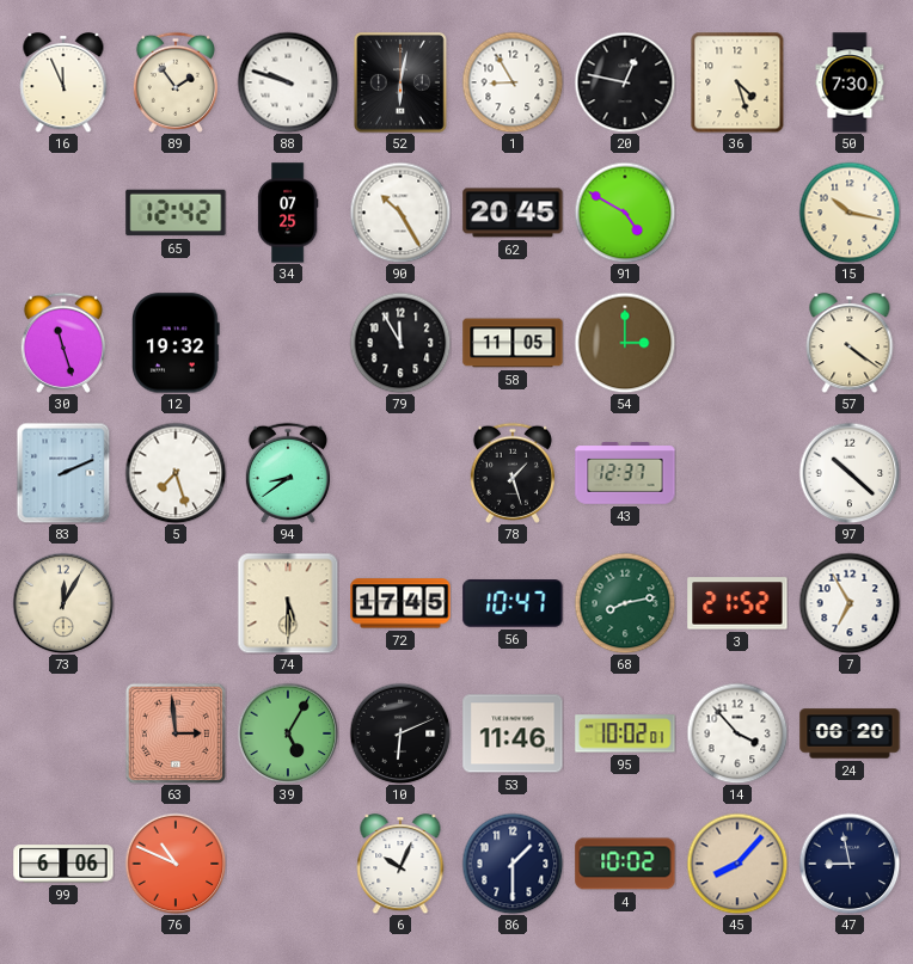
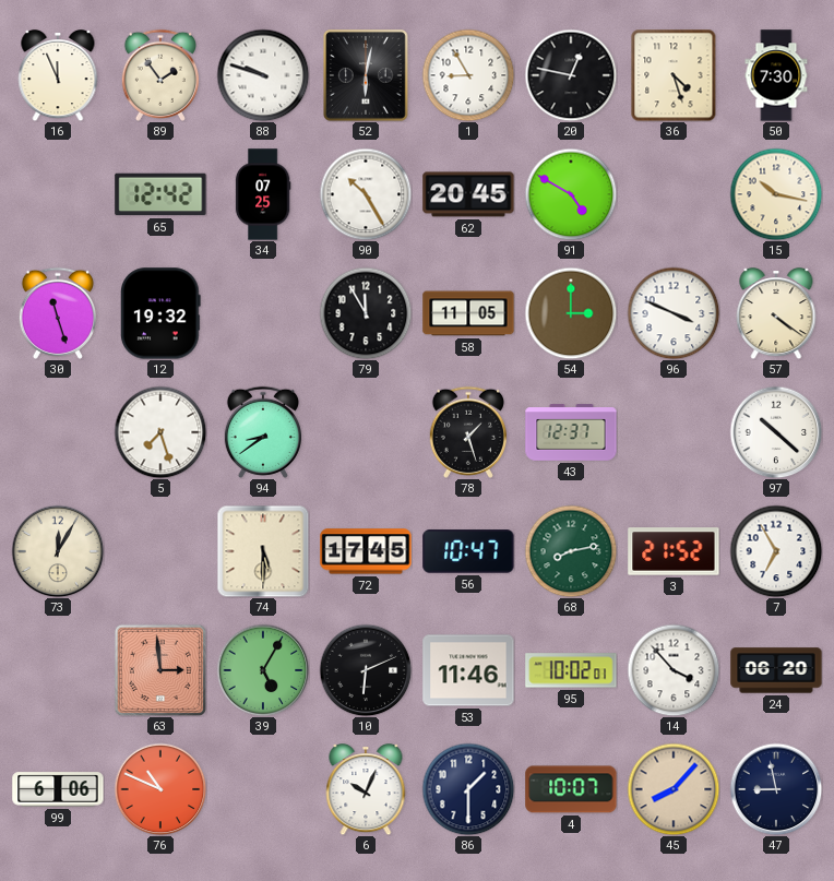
96: none -> 3:49
83: 2:11 -> none
4: 10:02 -> 10:07
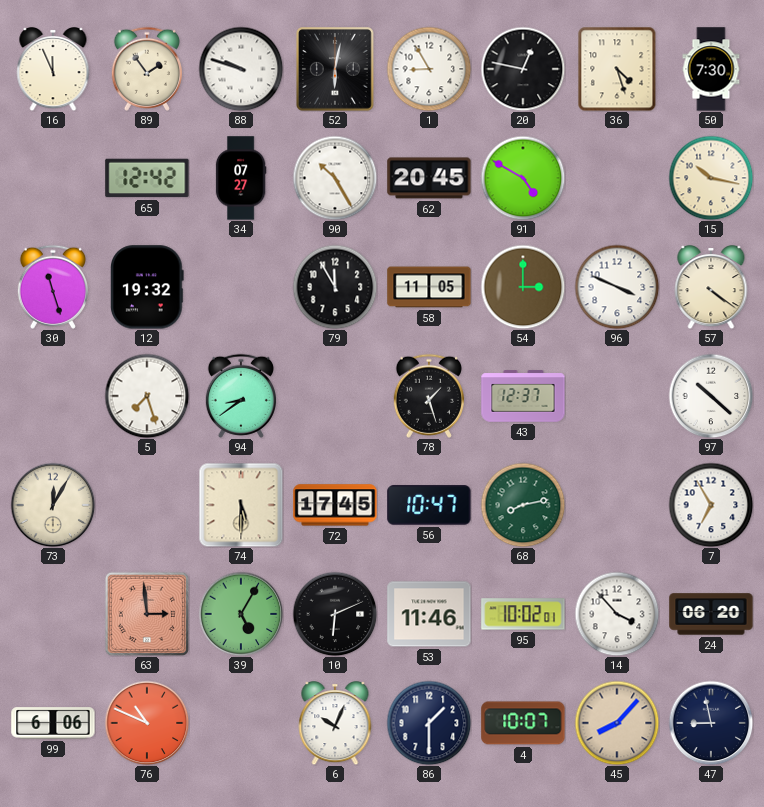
34: 07:25 -> 07:27
3: 21:52 -> none
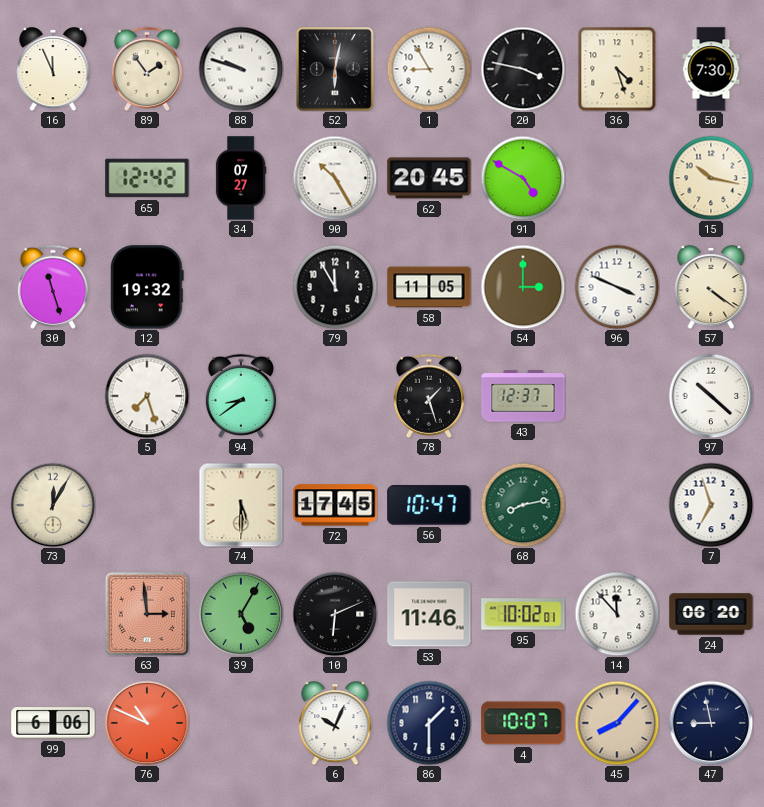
20: 12:47 -> 3:47
7: 6:55 -> 6:57
14: 3:53 -> 11:53
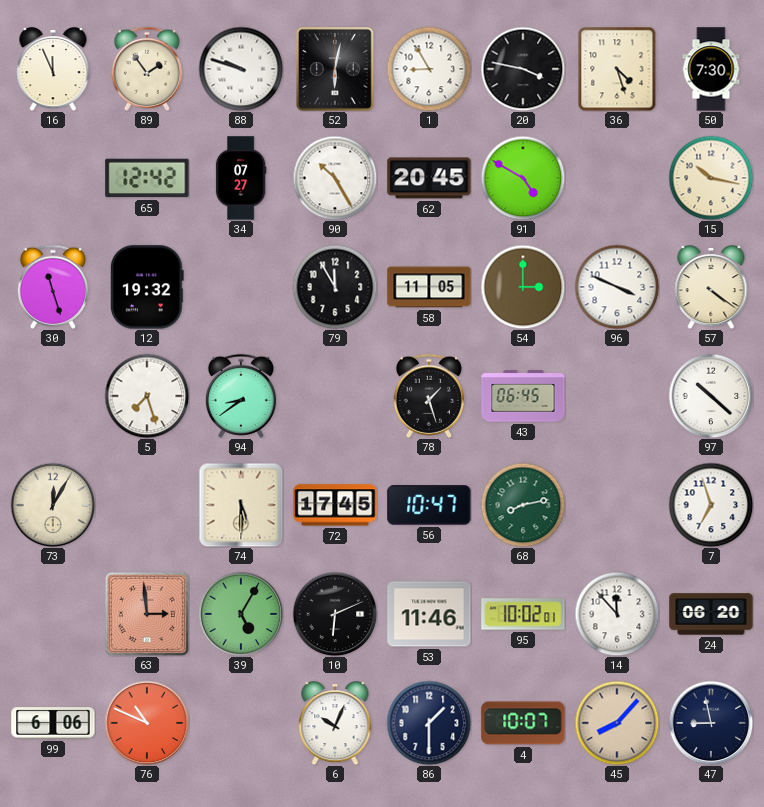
43: 12:37 -> 06:45
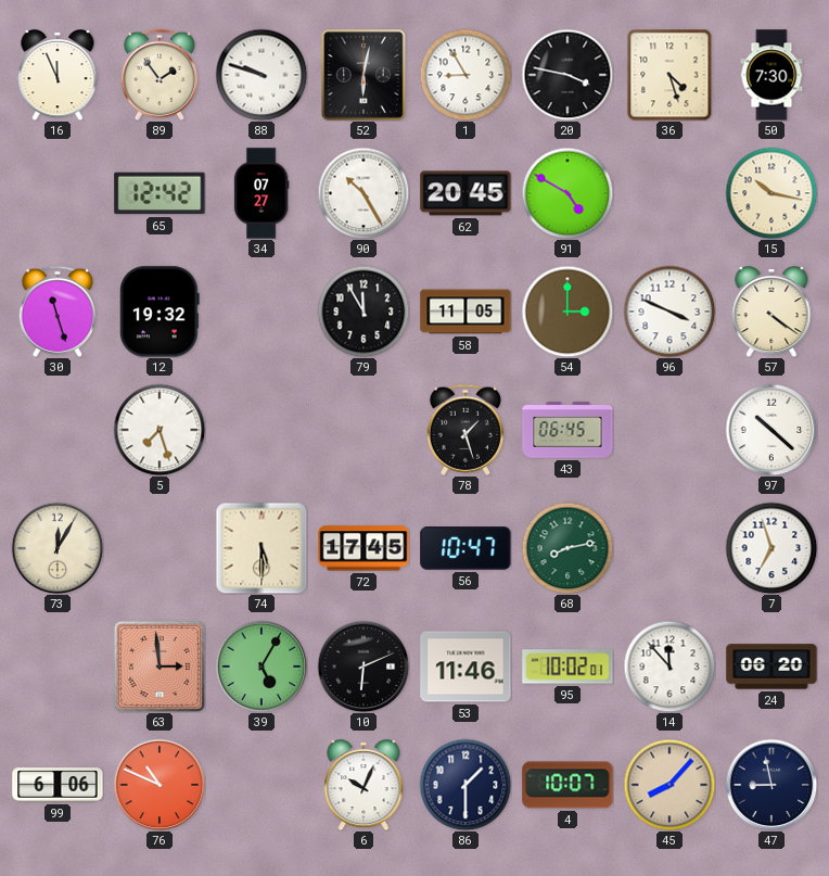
94: 8:39 -> none
